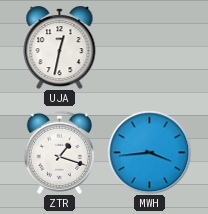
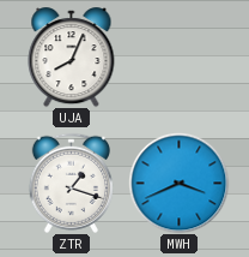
UJA: 12:32 -> 8:04
MWH: 3:44 -> 3:41
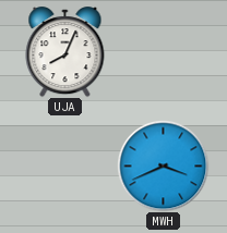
ZTR: 1:18 -> none
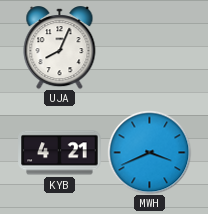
KYB: none -> 4:21
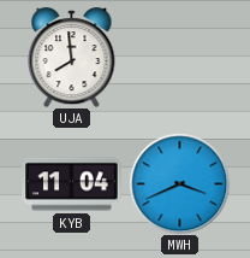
UJA: 8:04 -> 7:59
KYB: 4:21 -> 11:04
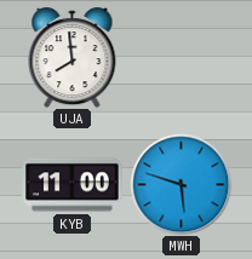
KYB: 11:04 -> 11:00
MWH: 3:41 -> 5:48
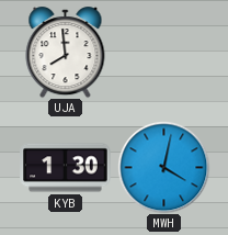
KYB: 11:00 -> 1:30
MWH: 5:48 -> 4:02
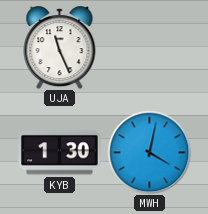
UJA: 7:59 -> 11:26
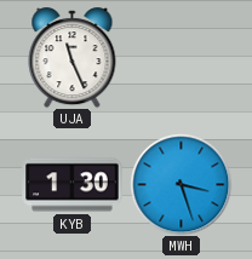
MWH: 4:02 -> 3:27
